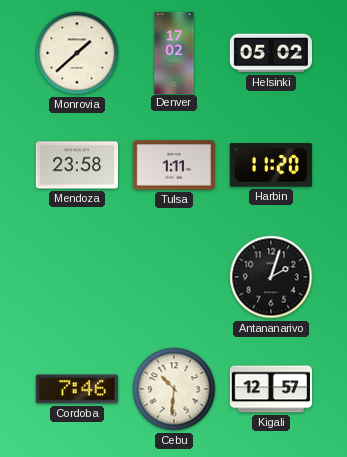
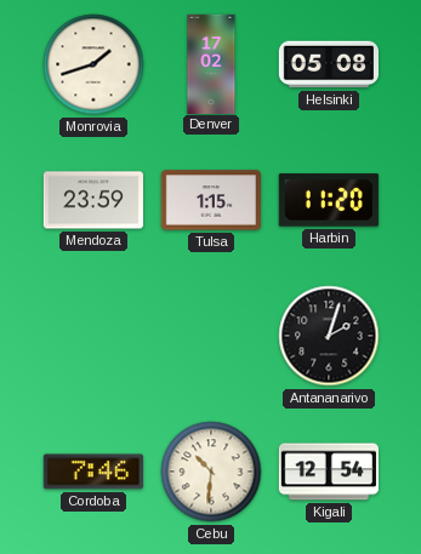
Monrovia: 1:38 -> 1:42
Helsinki: 05:02 -> 05:08
Mendoza: 23:58 -> 23:59
Tulsa: 1:11 -> 1:15
Kigali: 12:57 -> 12:54
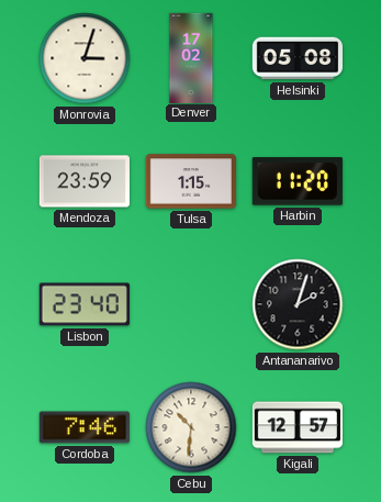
Monrovia: 1:42 -> 3:03
Lisbon: none -> 23:40
Kigali: 12:54 -> 12:57
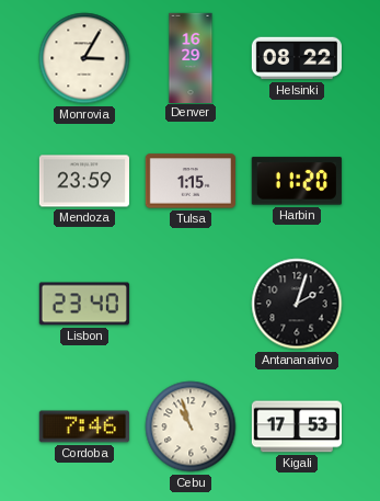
Monrovia: 3:03 -> 3:05
Denver: 17:02 -> 16:29
Helsinki: 05:08 -> 08:22
Cebu: 10:31 -> 10:57
Kigali: 12:57 -> 17:53
